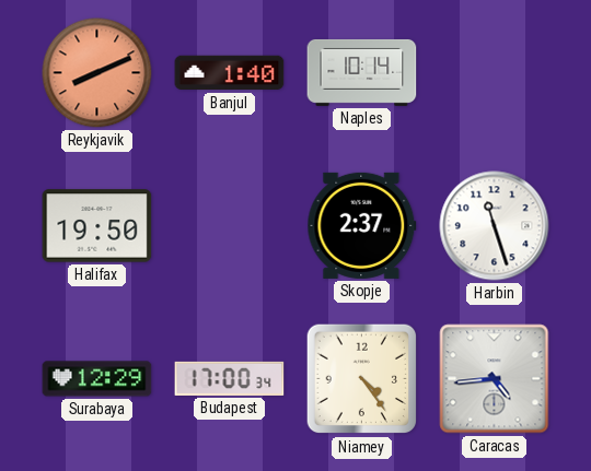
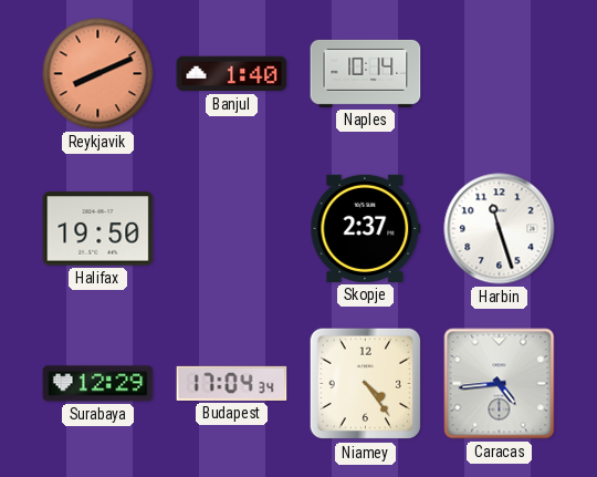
Budapest: 17:00 -> 17:04
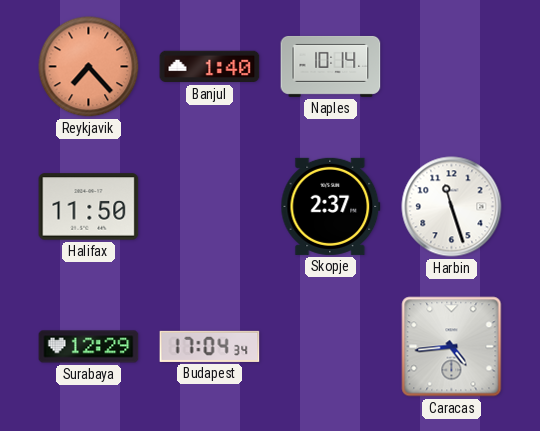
Reykjavik: 8:11 -> 7:23
Halifax: 19:50 -> 11:50
Niamey: 4:24 -> none
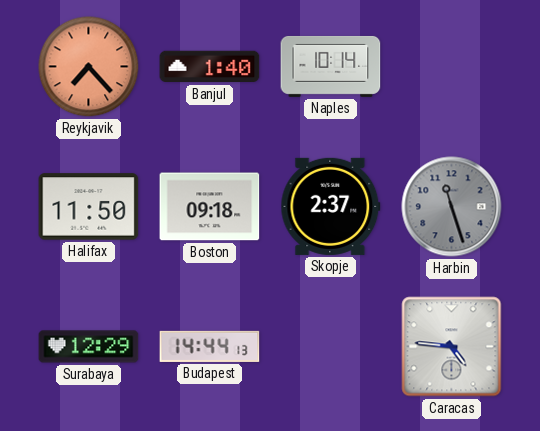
Boston: none -> 09:18
Harbin dial: white -> grey
Budapest: 17:04 -> 14:44
Caracas: 4:44 -> 4:46
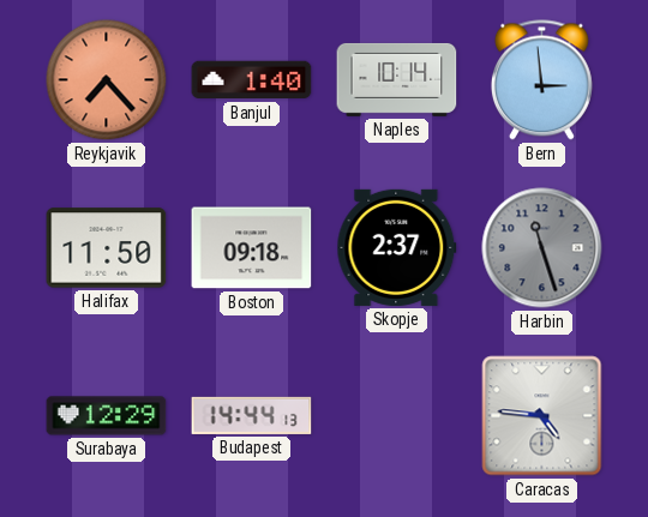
Bern: none -> 2:59
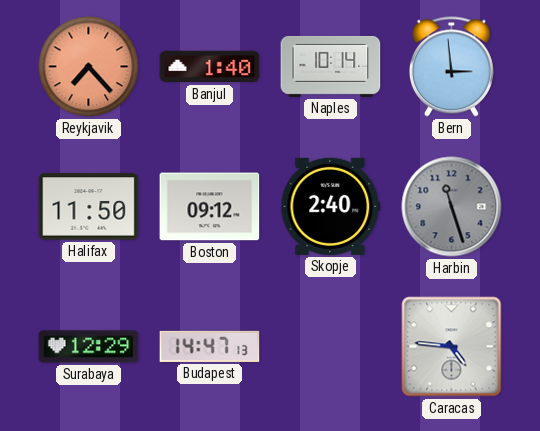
Boston: 09:18 -> 09:12
Skopje: 2:37 -> 2:40
Budapest: 14:44 -> 14:47
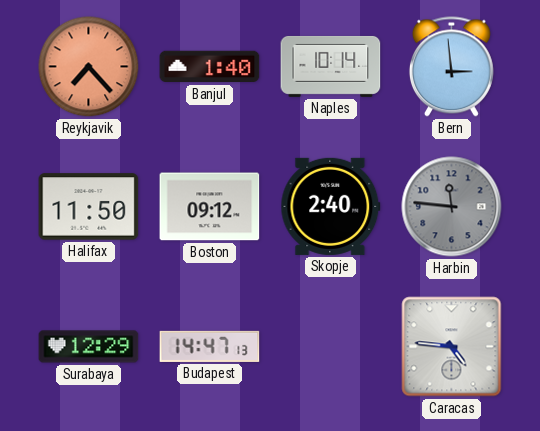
Harbin: 11:27 -> 11:46
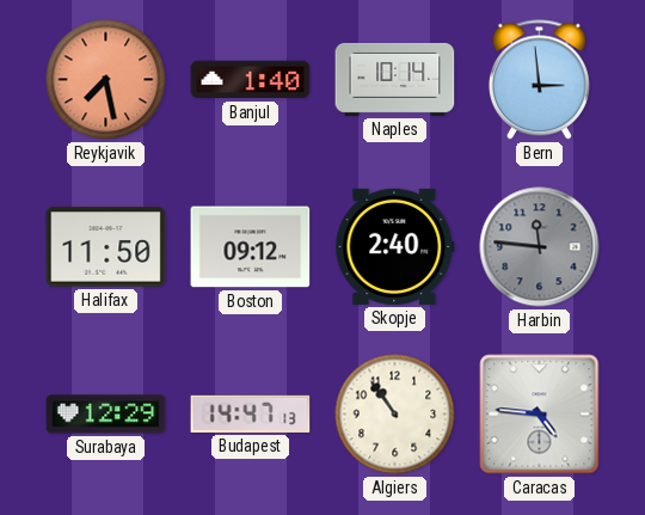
Reykjavik: 7:23 -> 7:28
Algiers: none -> 10:54
